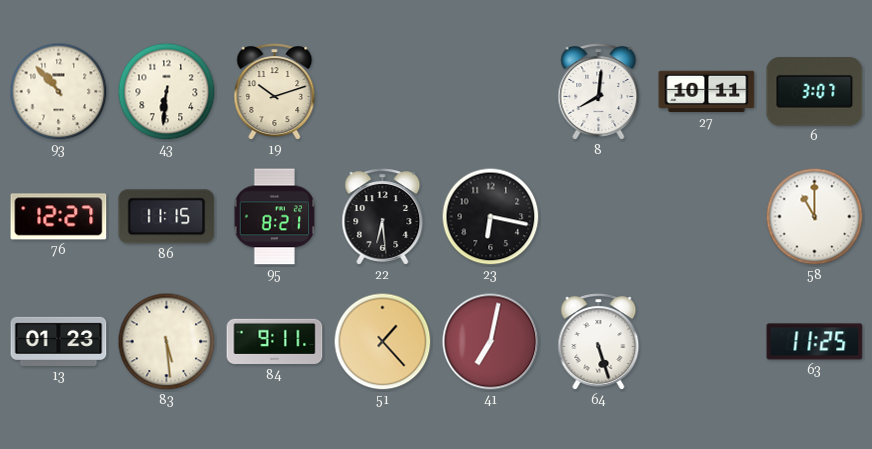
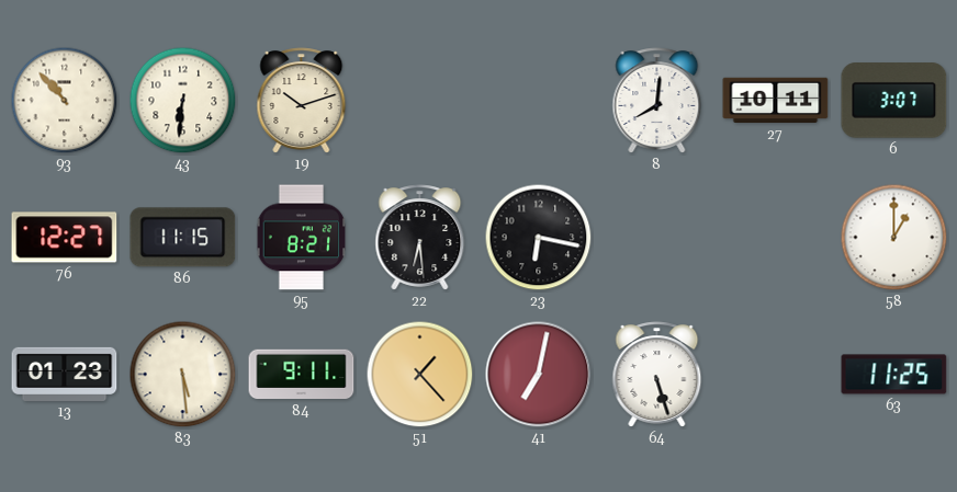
58: 11:00 -> 1:00
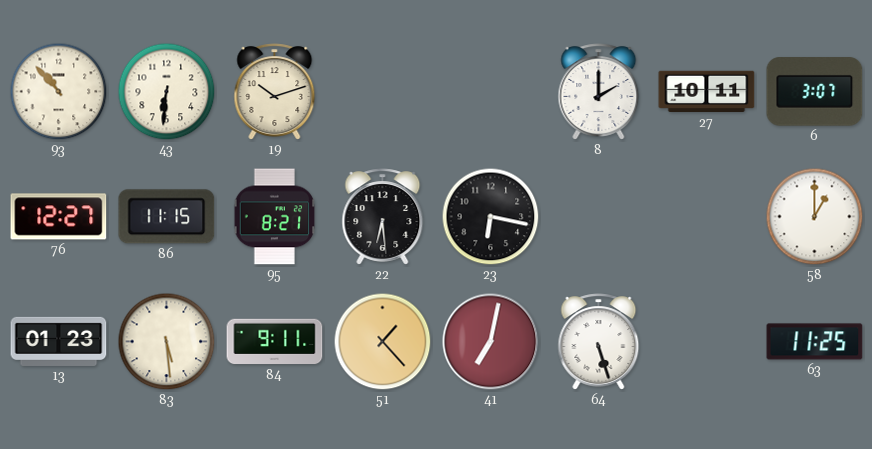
8: 8:01 -> 2:00
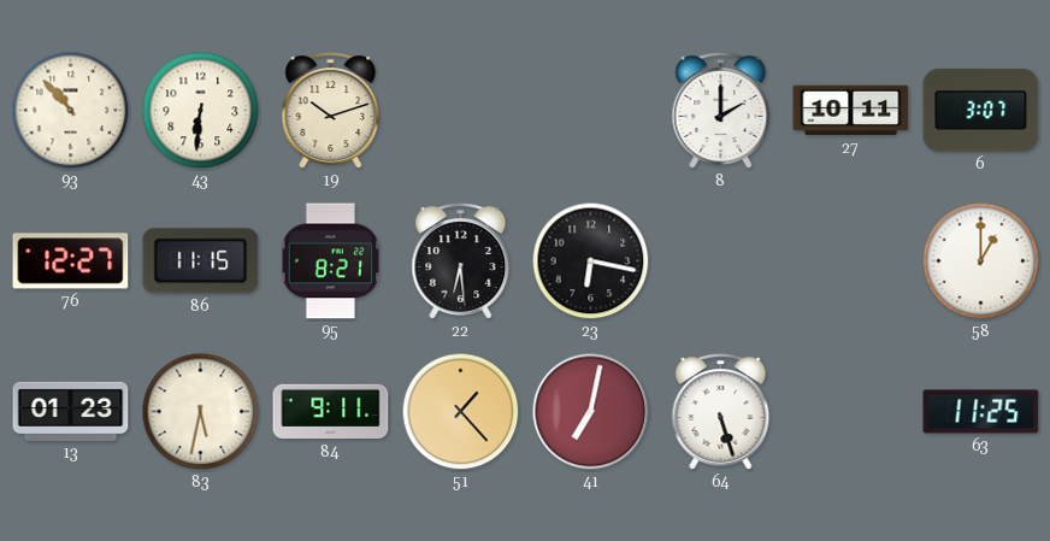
83: 5:29 -> 5:32
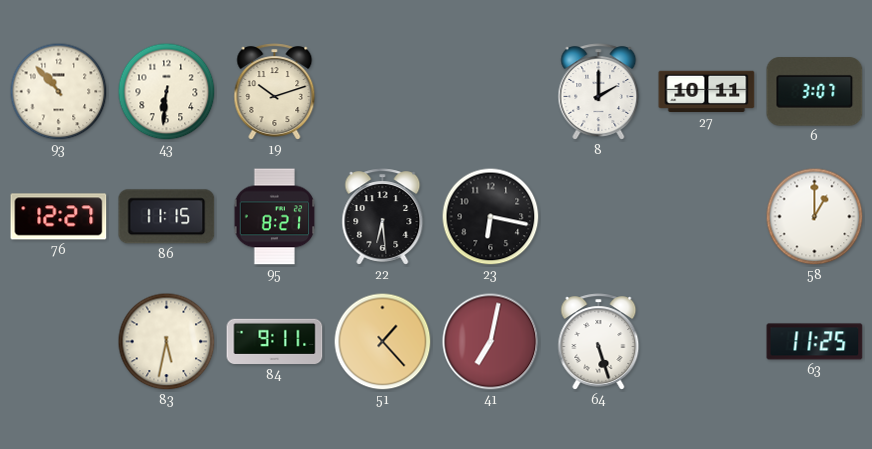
13: 01:23 -> none
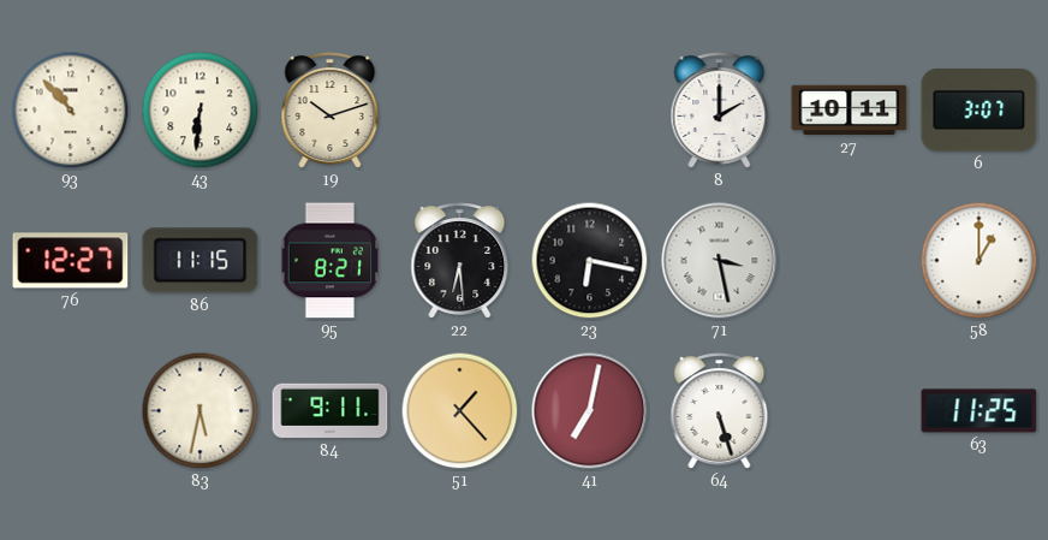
71: none -> 3:28
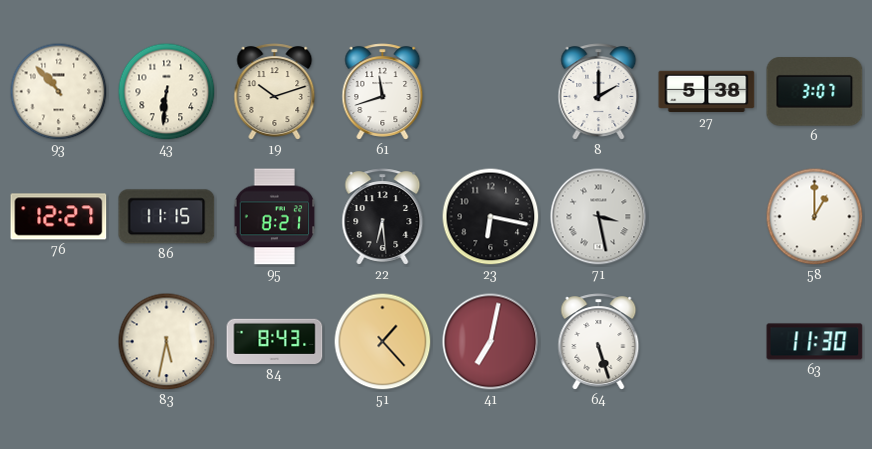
61: none -> 11:42
27: 10:11 -> 5:38
84: 9:11 -> 8:43
63: 11:25 -> 11:30
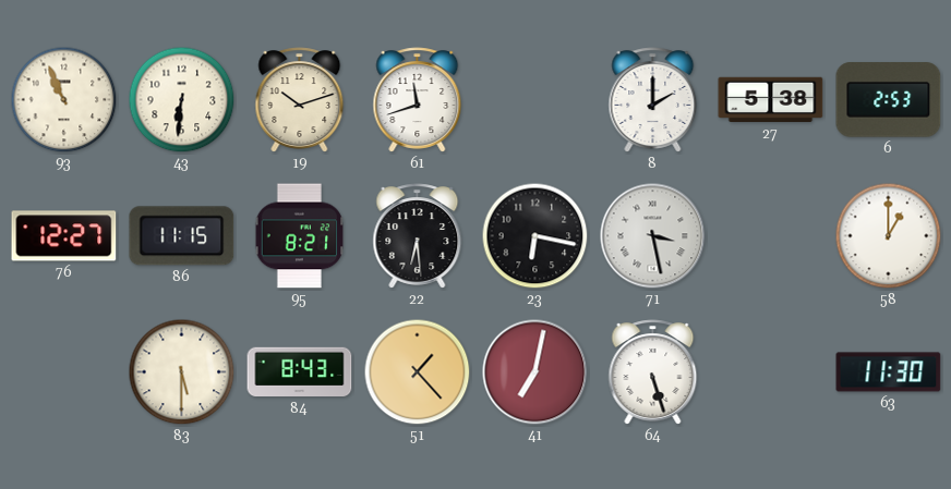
93: 10:53 -> 10:56
6: 3:07 -> 2:53
83: 5:32 -> 5:30
